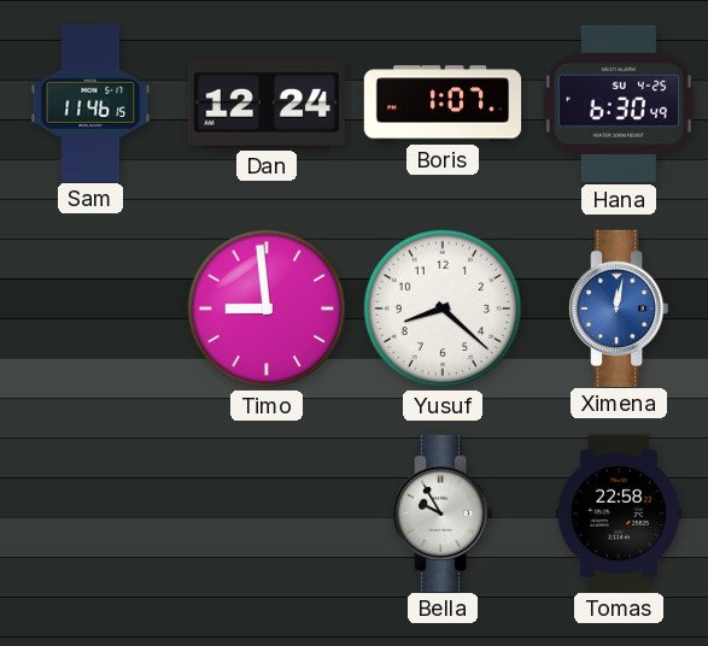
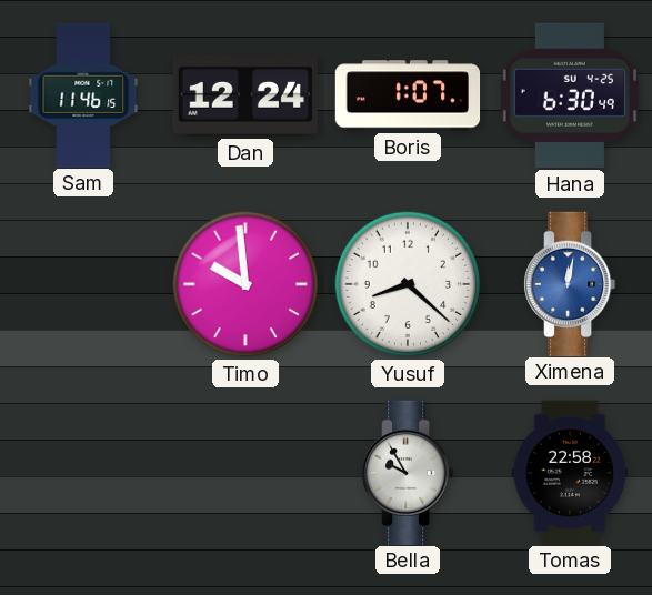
Timo: 8:59 -> 9:59
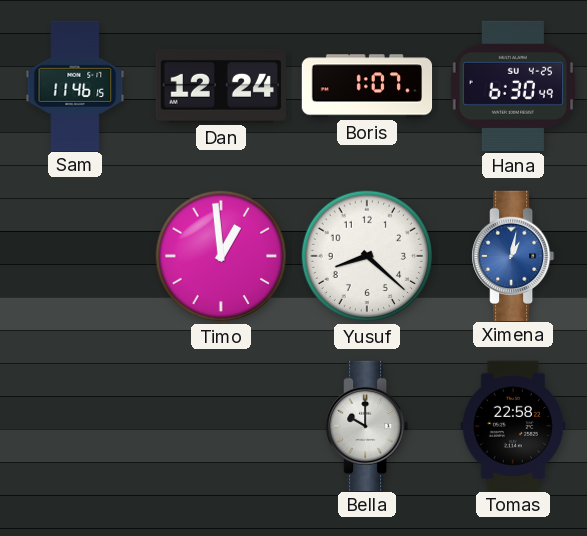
Timo: 9:59 -> 12:59
Ximena: 12:02 -> 1:02
Bella: 9:55 -> 10:00
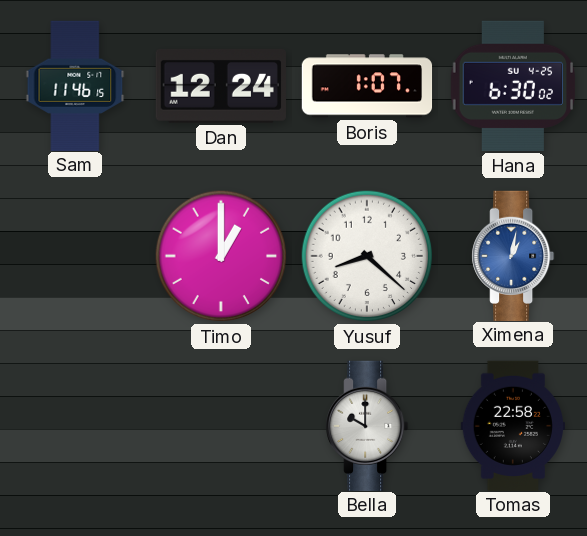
Hana: 6:30:49 -> 6:30:02
Timo: 12:59 -> 1:00
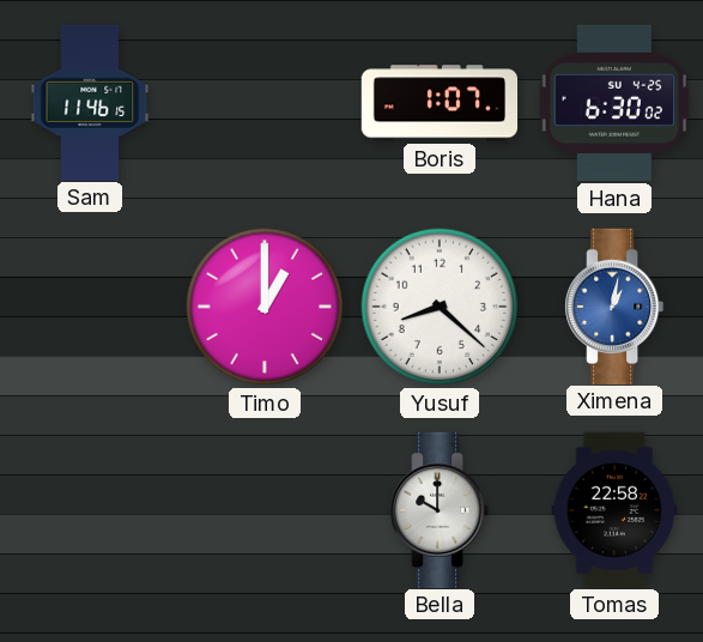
Dan: 12:24 -> none
